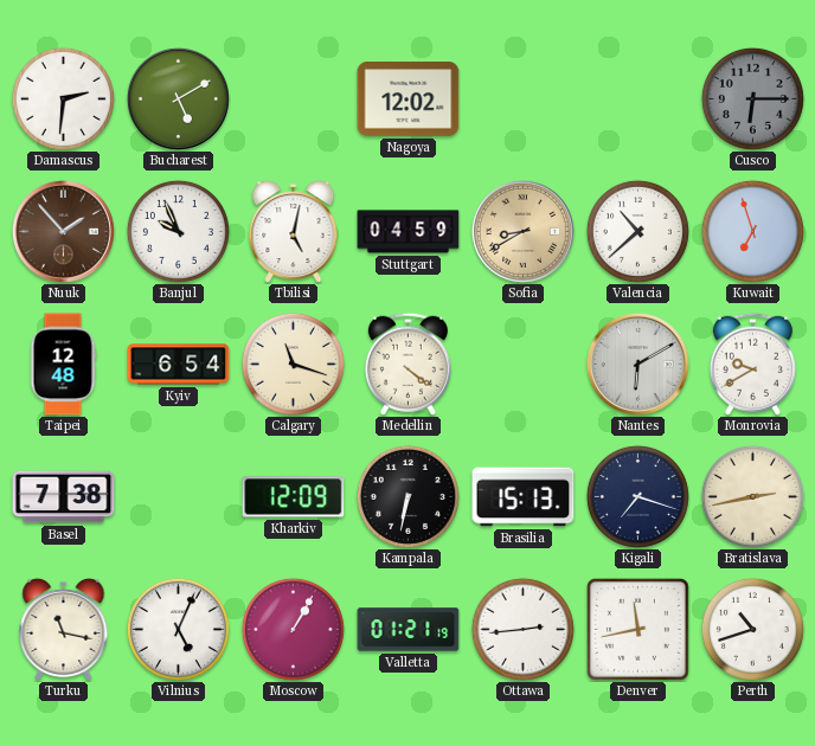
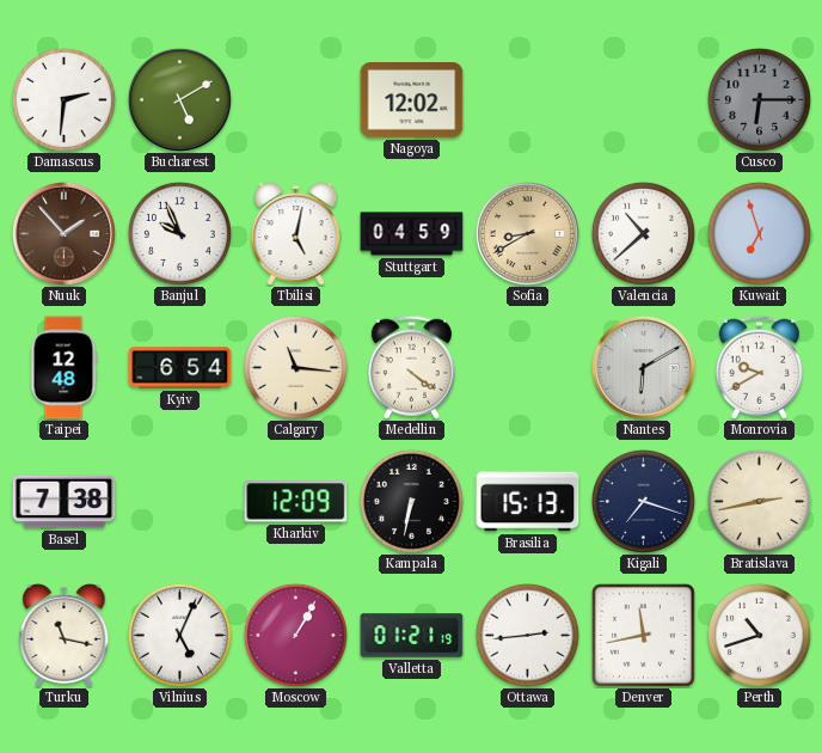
Calgary: 11:18 -> 11:16
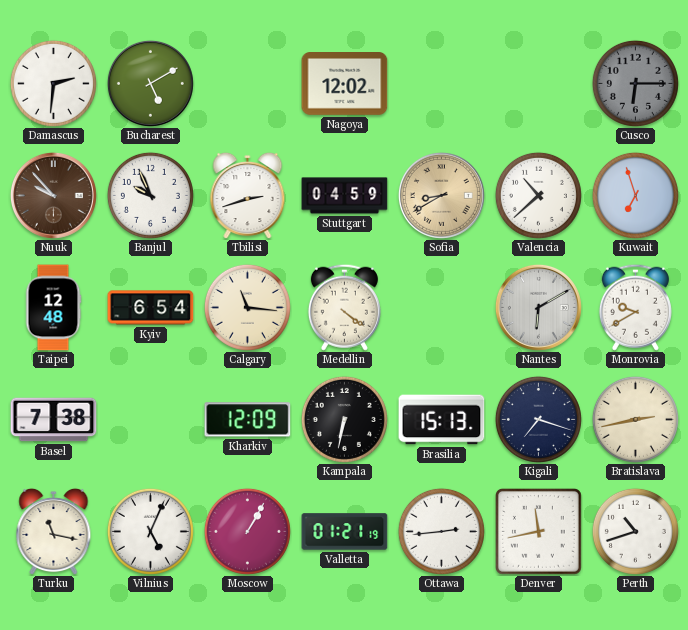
Nuuk: 1:53 -> 9:53
Tbilisi: 5:02 -> 2:42
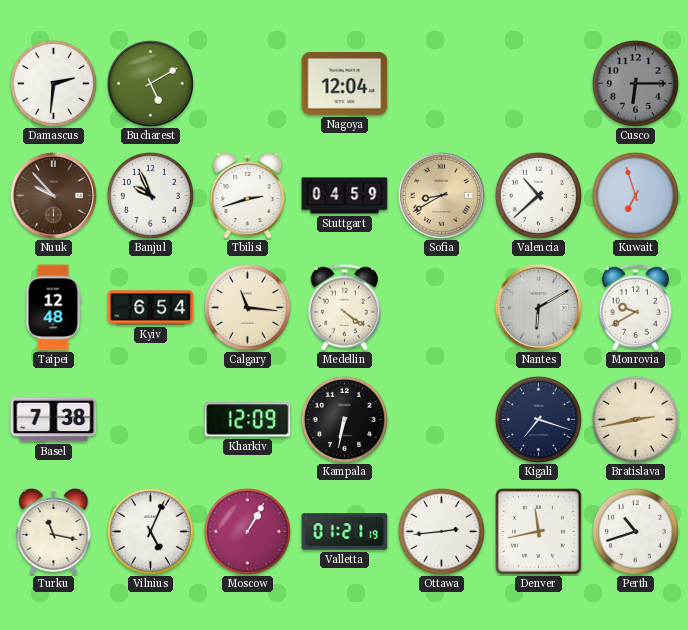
Nagoya: 12:02 -> 12:04
Brasilia: 15:13 -> none
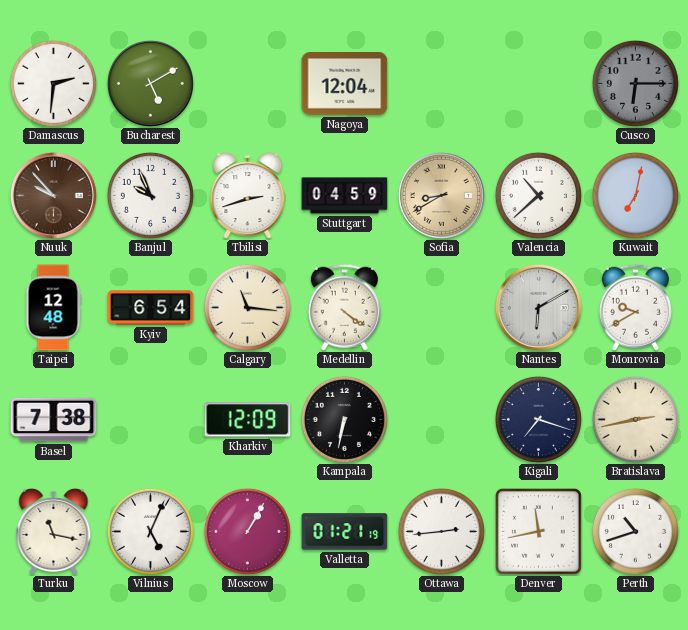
Kuwait: 6:57 -> 7:02
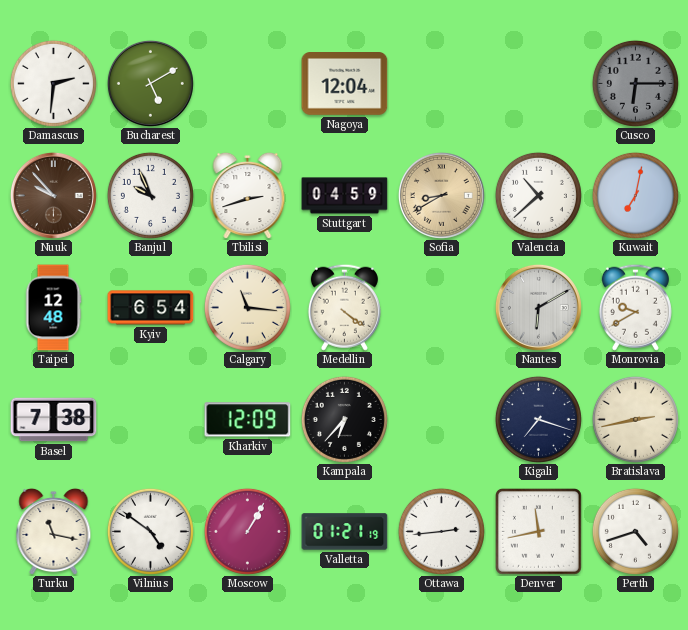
Kampala: 6:32 -> 6:37
Vilnius: 5:04 -> 4:51
Perth: 10:42 -> 4:42
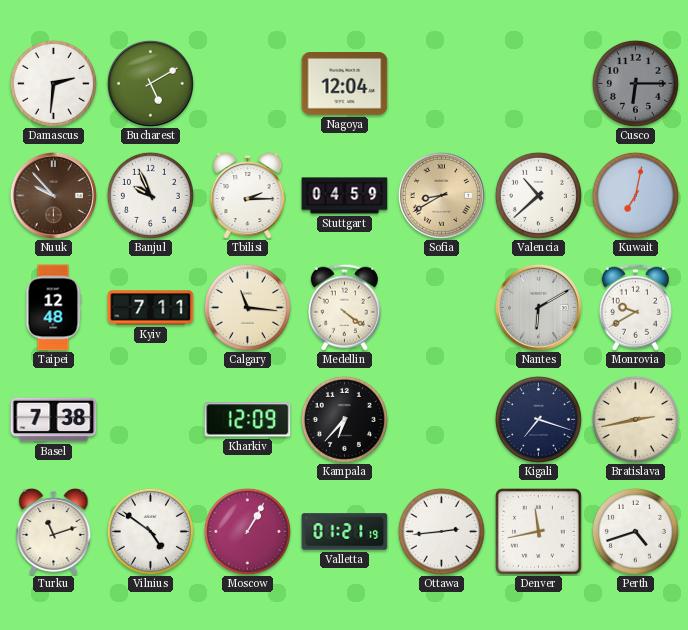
Tbilisi: 2:42 -> 2:15
Kyiv: 6:54 -> 7:11
Turku: 11:17 -> 11:12
